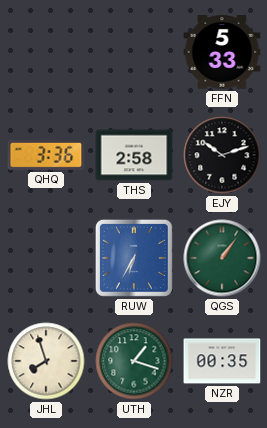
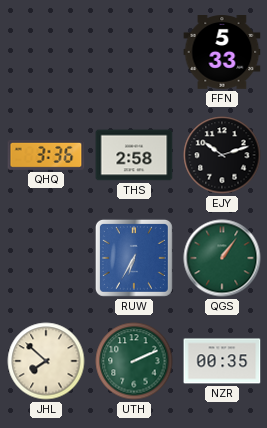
JHL: 7:57 -> 7:52
UTH: 1:18 -> 2:11
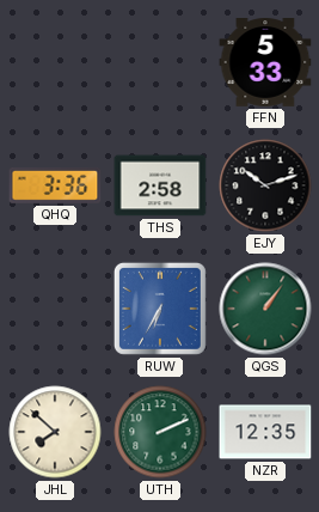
NZR: 00:35 -> 12:35
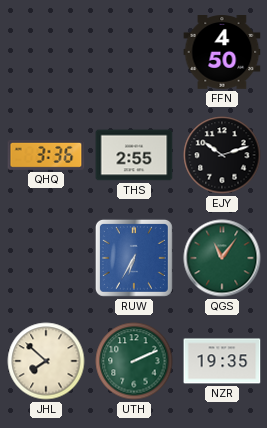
FFN: 5:33 -> 4:50
THS: 2:58 -> 2:55
QGS: 1:06 -> 11:06
NZR: 12:35 -> 19:35
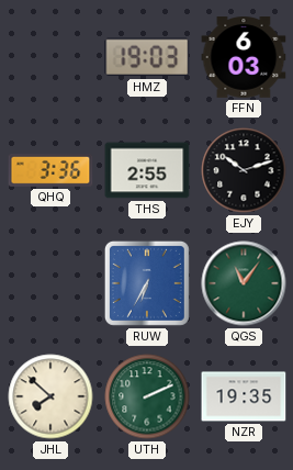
HMZ: none -> 19:03
FFN: 4:50 -> 6:03
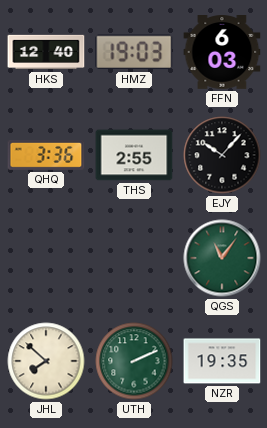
HKS: none -> 12:40
EJY: 10:12 -> 10:07
RUW: 6:35 -> none
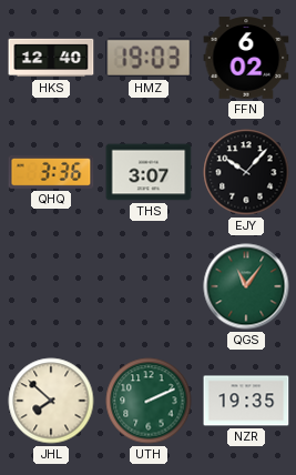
FFN: 6:03 -> 6:02
THS: 2:55 -> 3:07
